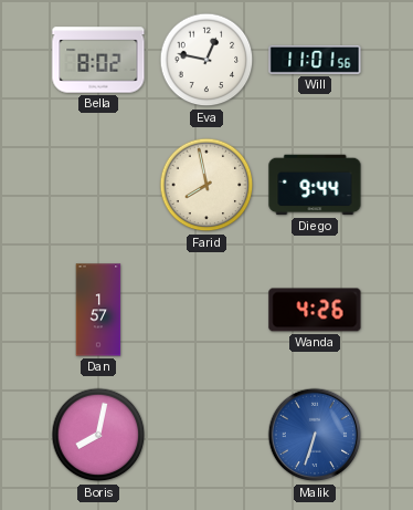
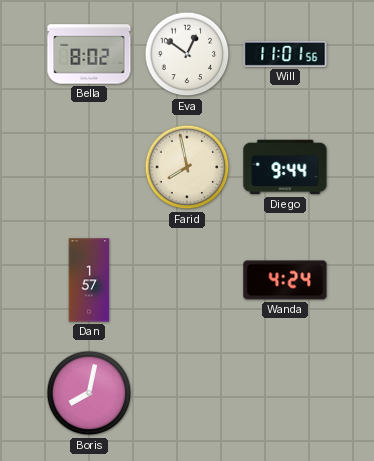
Eva: 12:47 -> 12:51
Wanda: 4:26 -> 4:24
Malik: 6:33 -> none
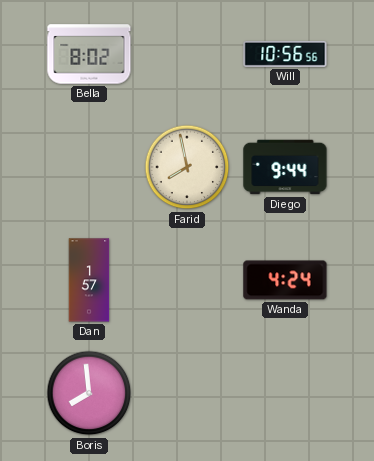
Eva: 12:51 -> none
Will: 11:01 -> 10:56
Boris: 8:02 -> 7:59
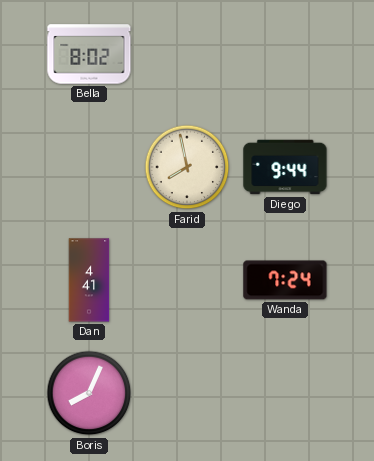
Will: 10:56 -> none
Dan: 1:57 -> 4:41
Wanda: 4:24 -> 7:24
Boris: 7:59 -> 8:04
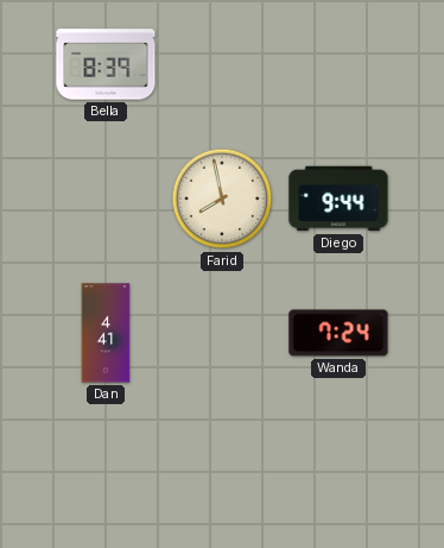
Bella: 8:02 -> 8:39
Boris: 8:04 -> none
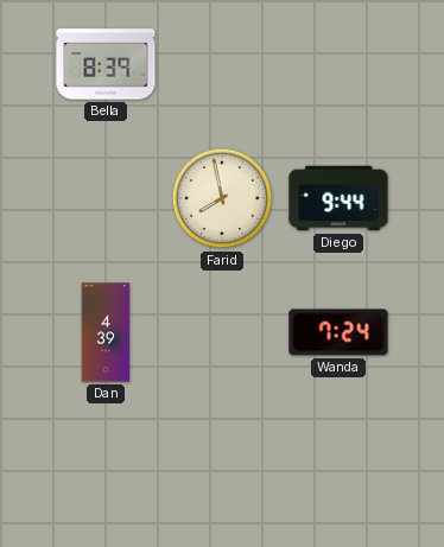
Dan: 4:41 -> 4:39
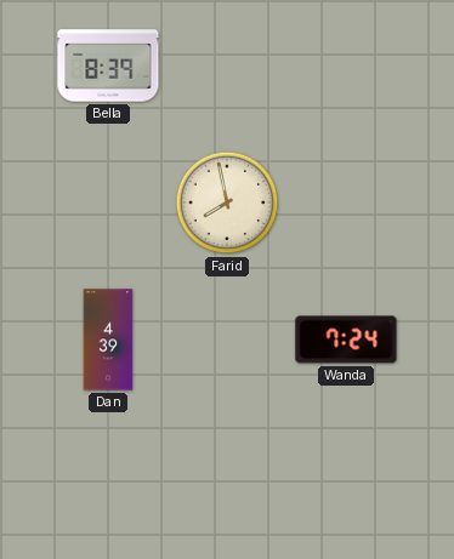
Diego: 9:44 -> none
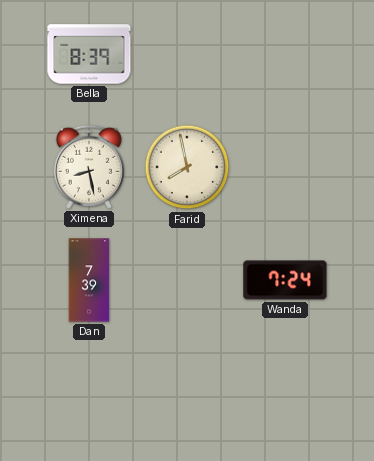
Ximena: none -> 8:28
Dan: 4:39 -> 7:39
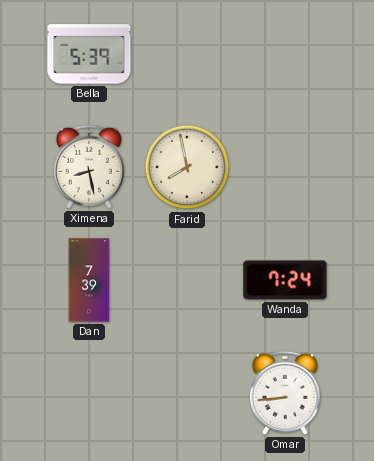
Bella: 8:39 -> 5:39
Omar: none -> 8:44
